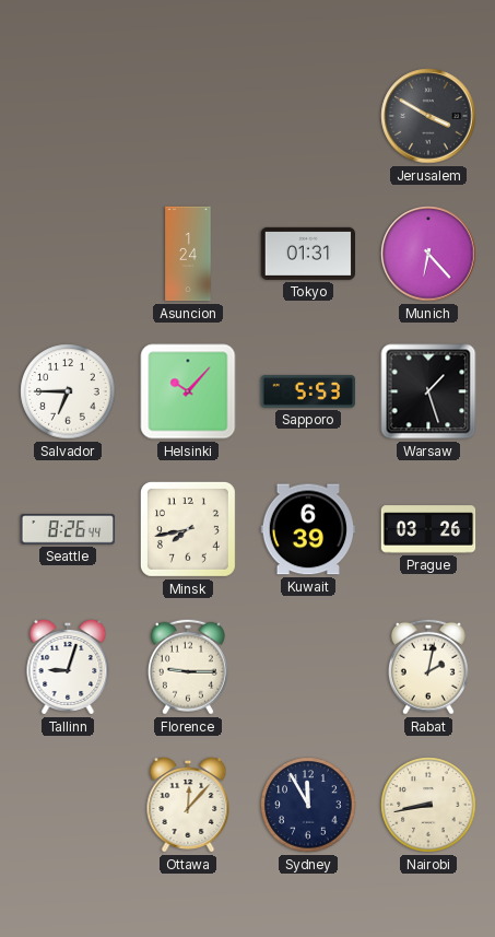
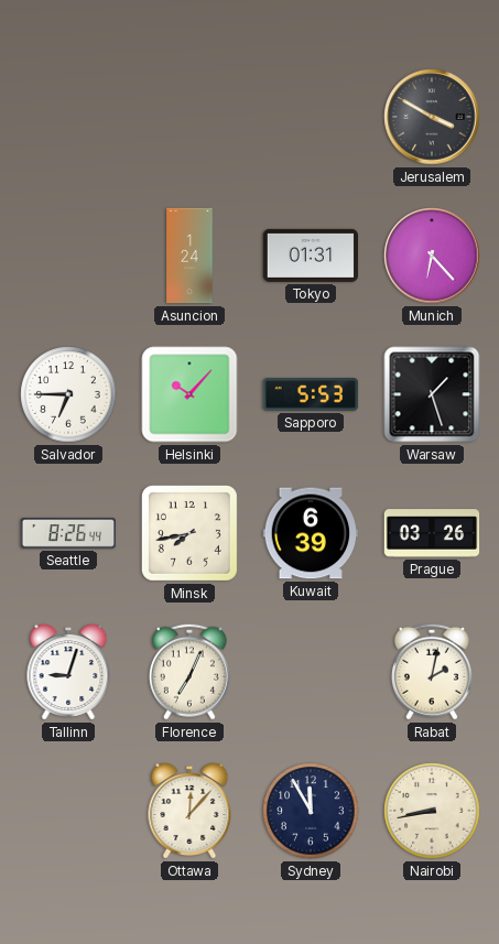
Florence: 9:15 -> 7:04
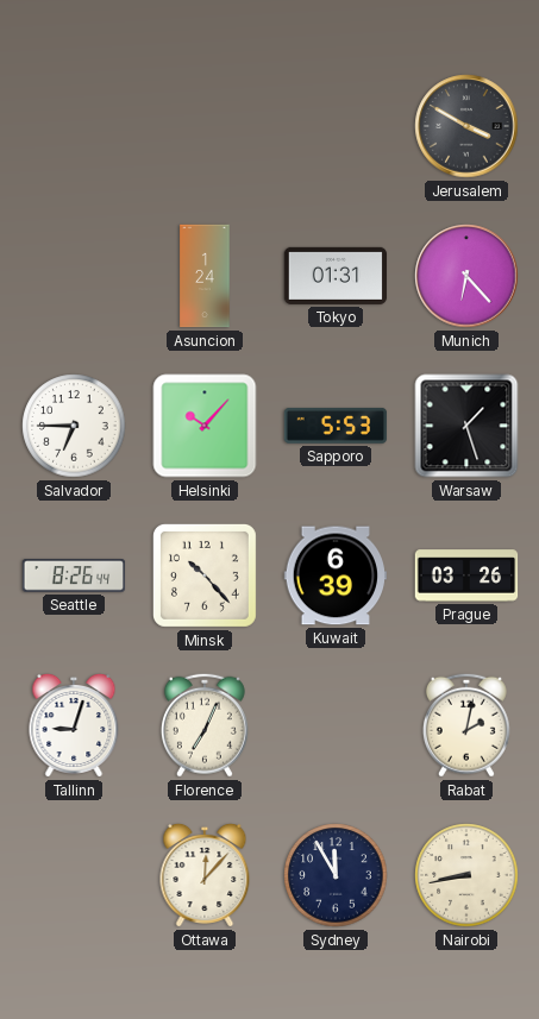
Minsk: 7:43 -> 10:23
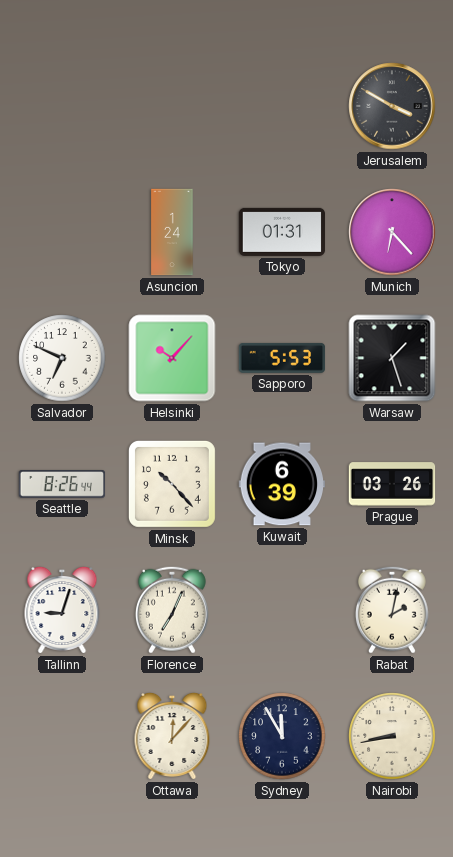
Salvador: 6:45 -> 6:49
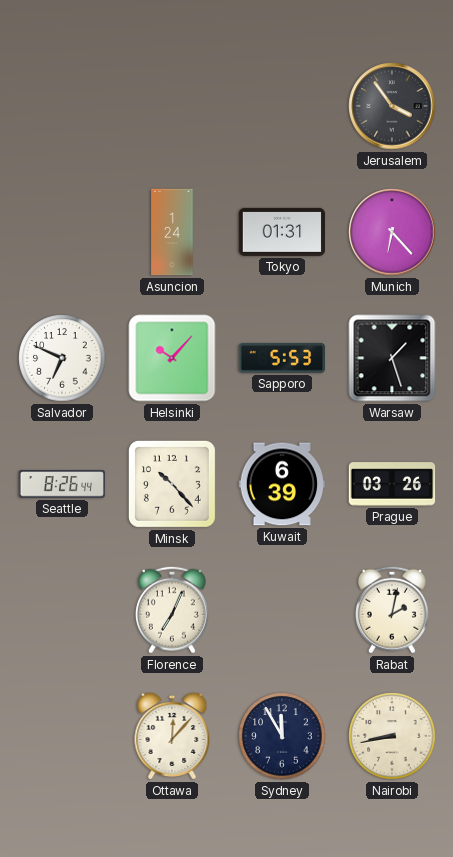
Jerusalem: 3:50 -> 3:54
Tallinn: 9:03 -> none
